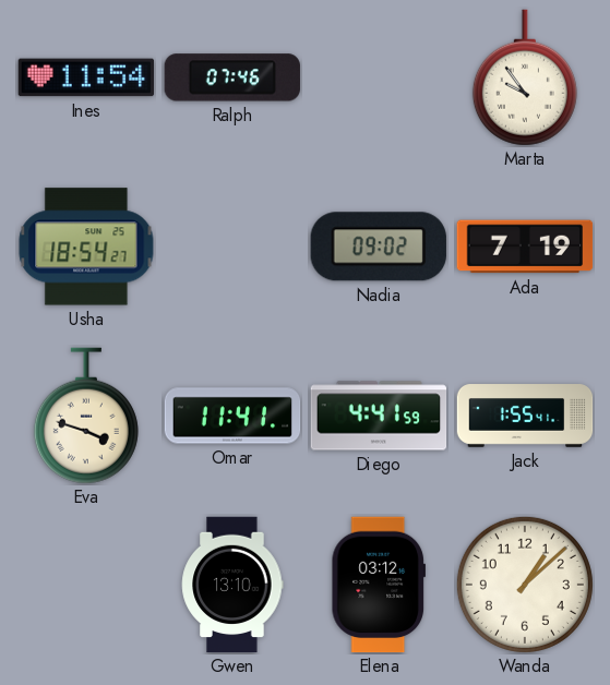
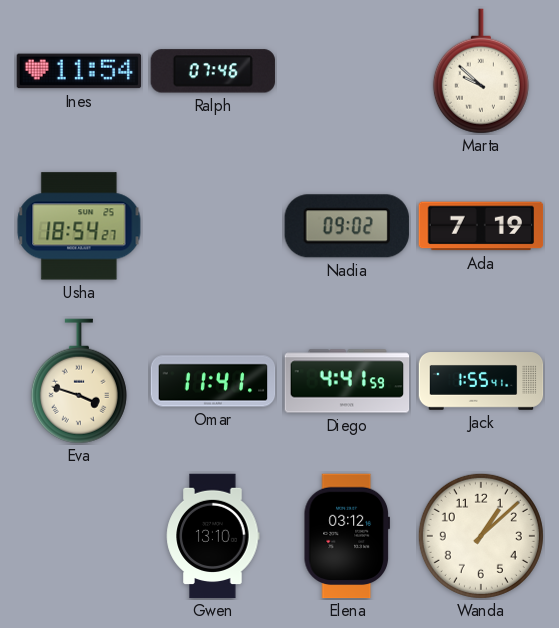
Marta: 9:54 -> 9:52
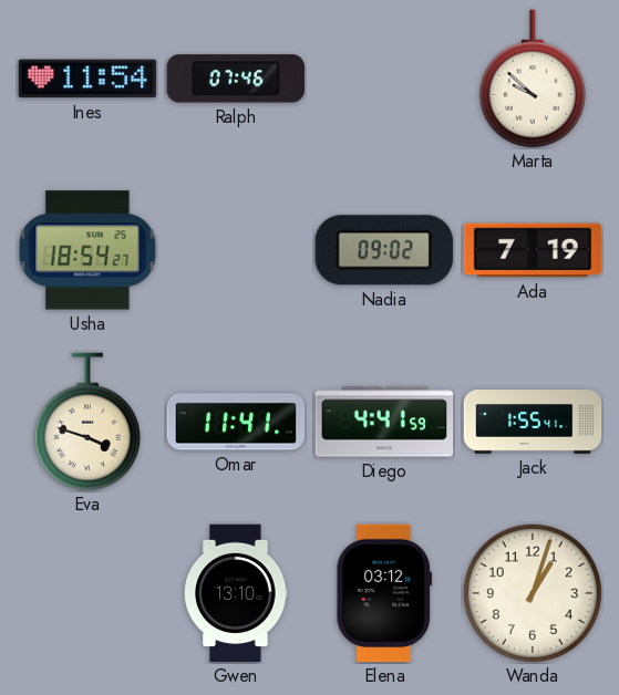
Wanda: 1:08 -> 1:03
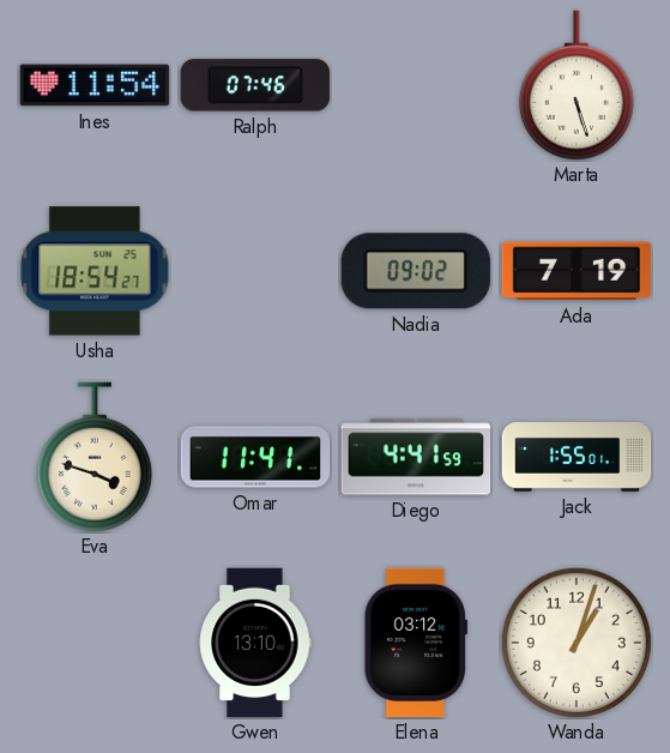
Marta: 9:52 -> 5:27
Jack: 1:55:41 -> 1:55:01
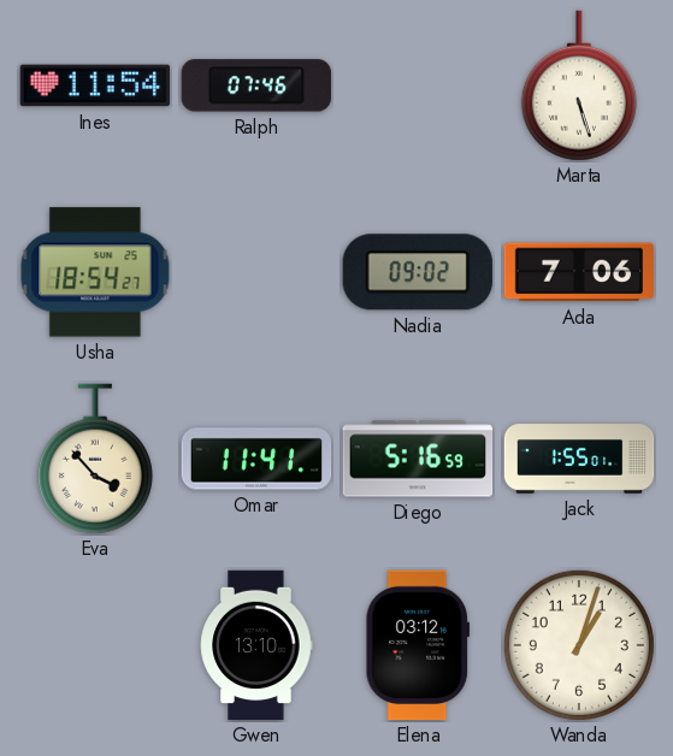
Ada: 7:19 -> 7:06
Eva: 3:48 -> 3:53
Diego: 4:41 -> 5:16
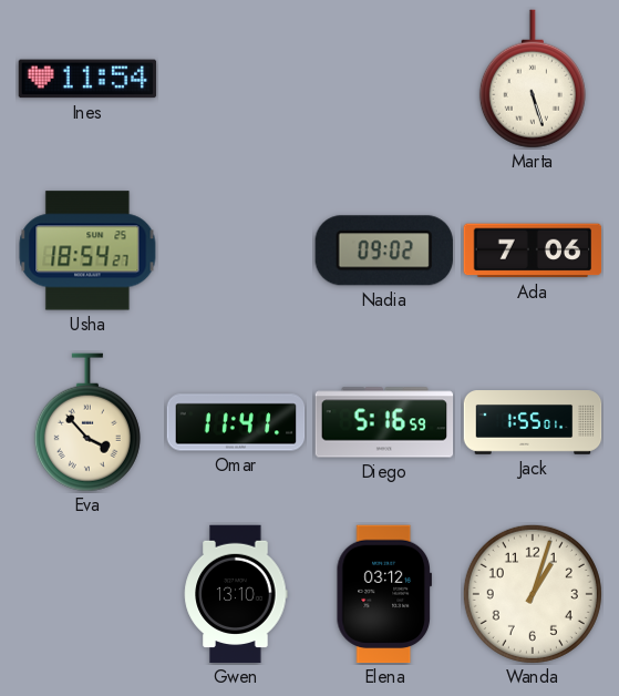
Ralph: 07:46 -> none
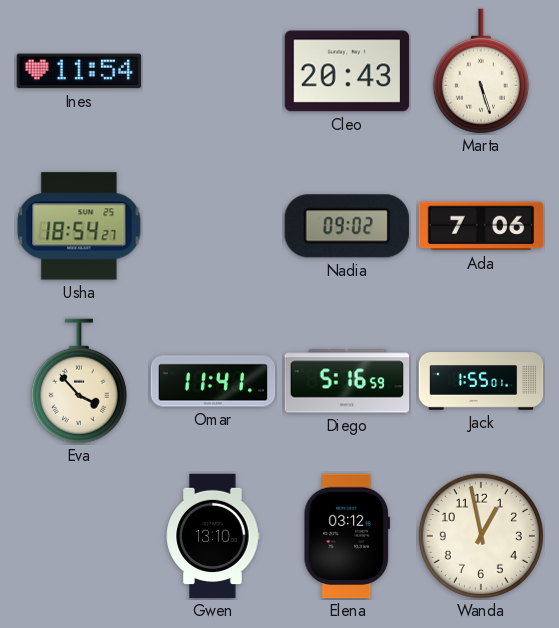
Cleo: none -> 20:43
Wanda: 1:03 -> 12:58
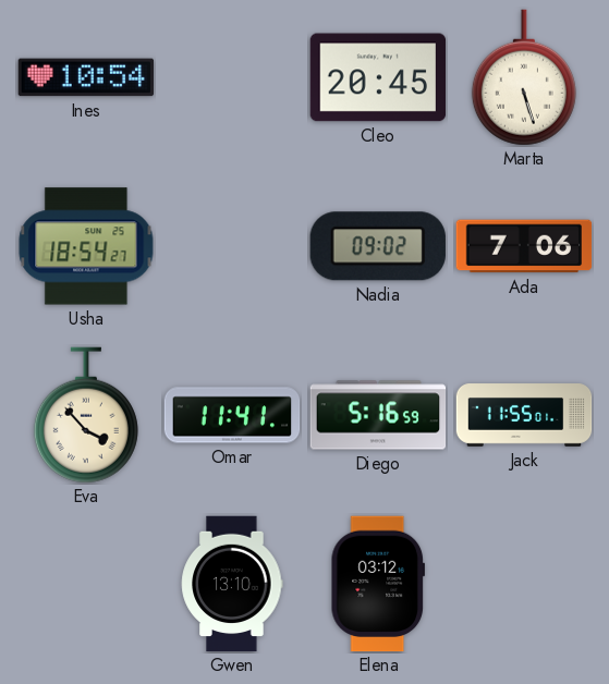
Ines: 11:54 -> 10:54
Cleo: 20:43 -> 20:45
Jack: 1:55 -> 11:55
Wanda: 12:58 -> none
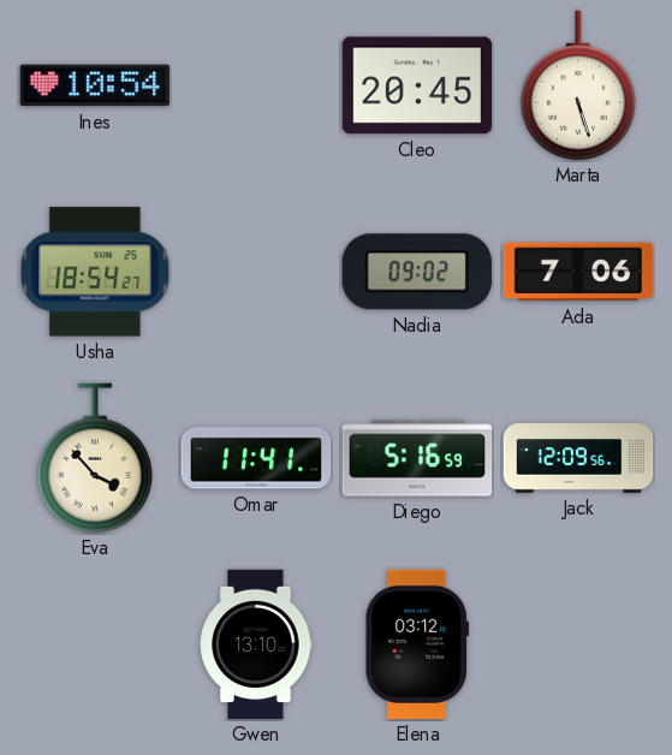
Jack: 11:55 -> 12:09
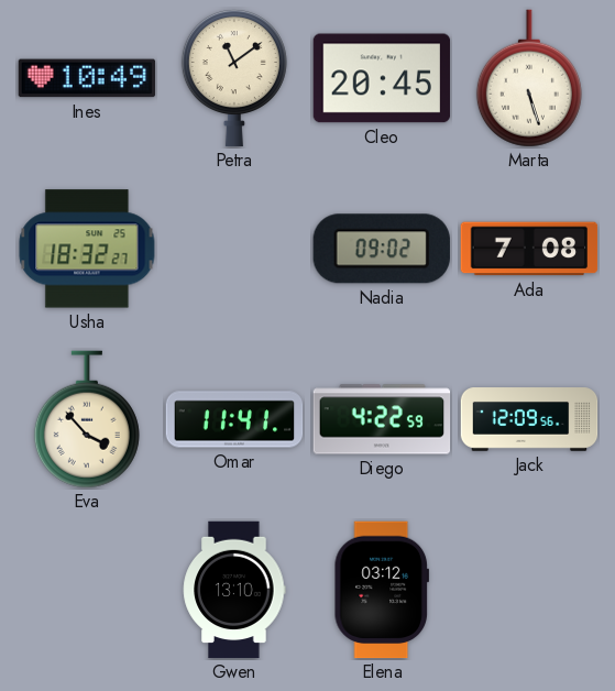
Ines: 10:54 -> 10:49
Petra: none -> 11:09
Usha: 18:54 -> 18:32
Ada: 7:06 -> 7:08
Diego: 5:16 -> 4:22
